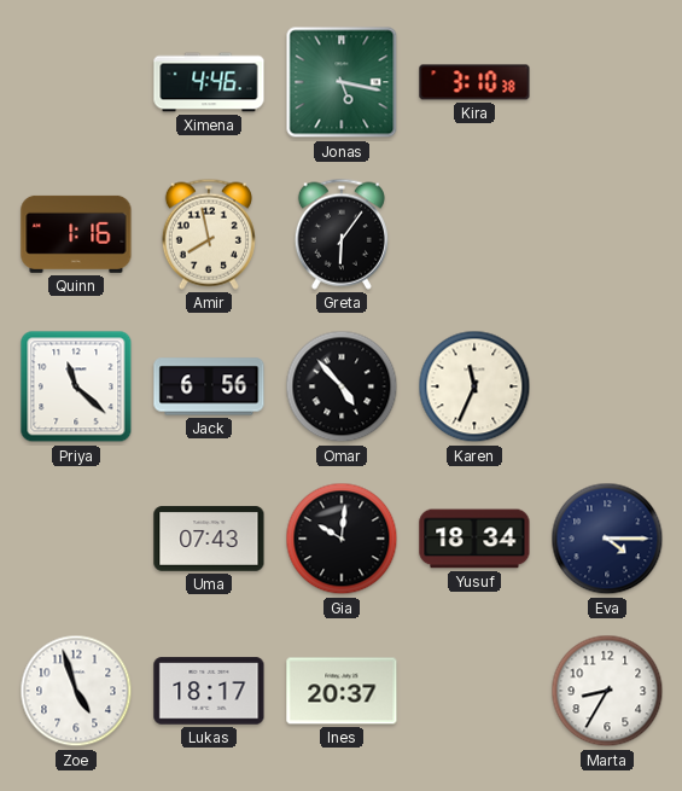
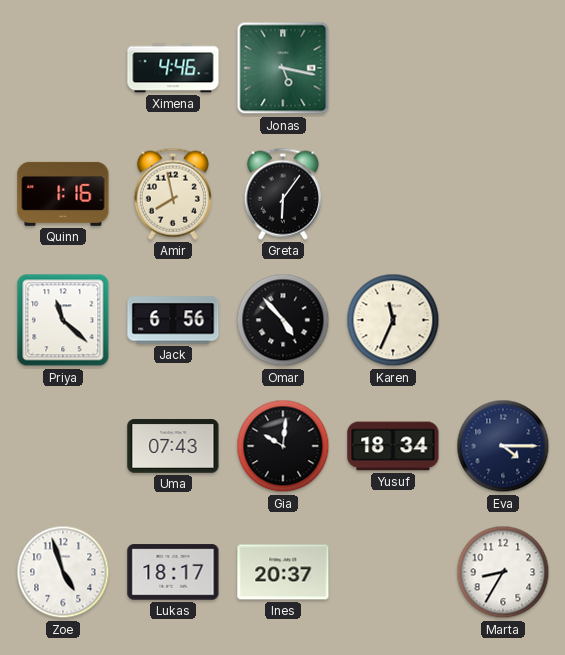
Kira: 3:10 -> none
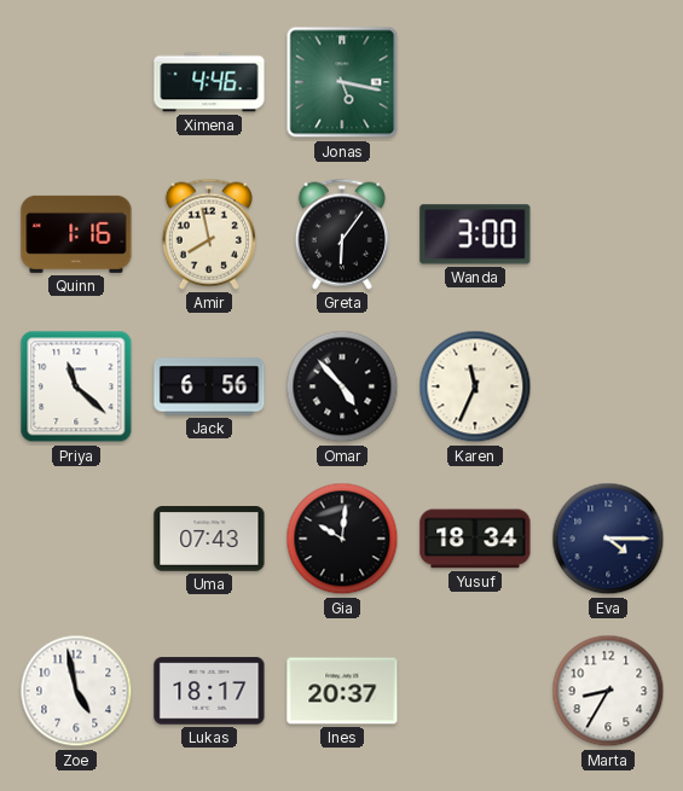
Wanda: none -> 3:00
Zoe: 4:57 -> 4:58
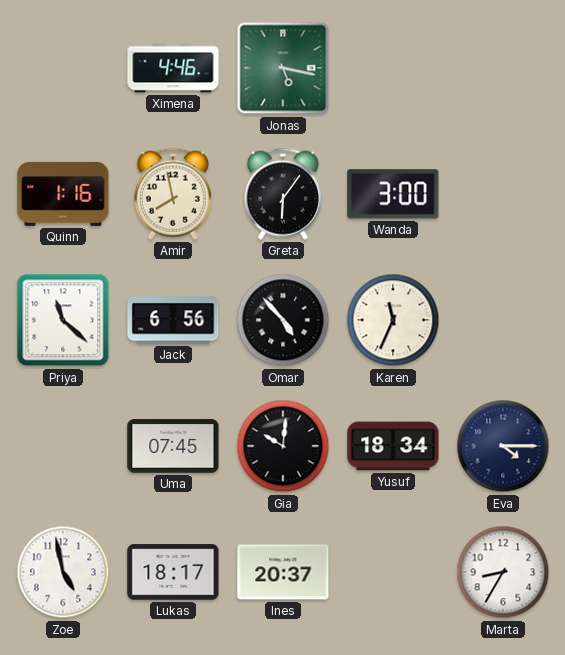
Uma: 07:43 -> 07:45
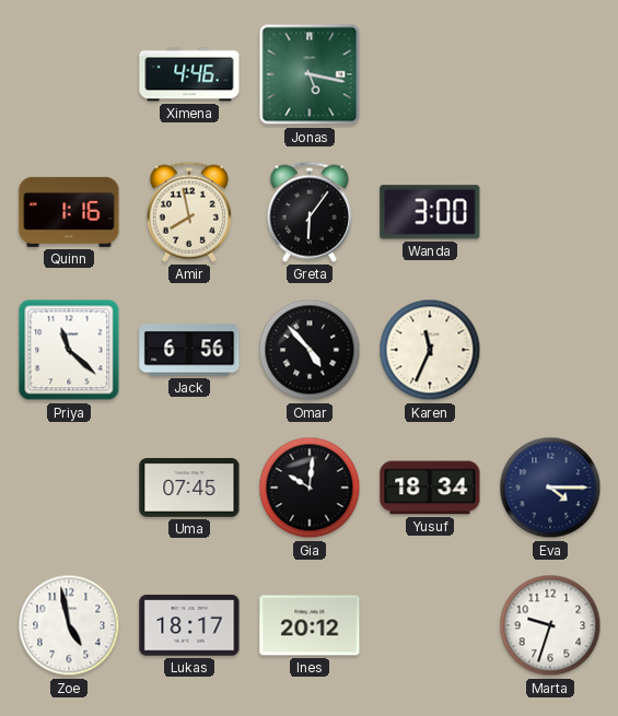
Ines: 20:37 -> 20:12
Marta: 8:35 -> 9:33
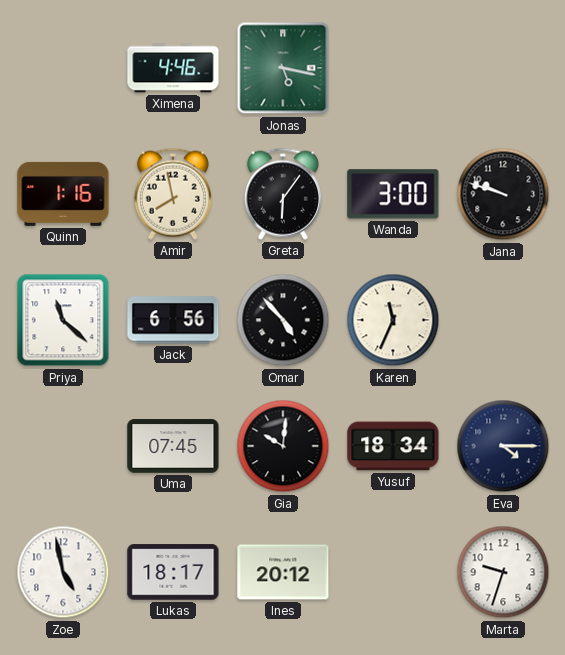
Jana: none -> 9:48
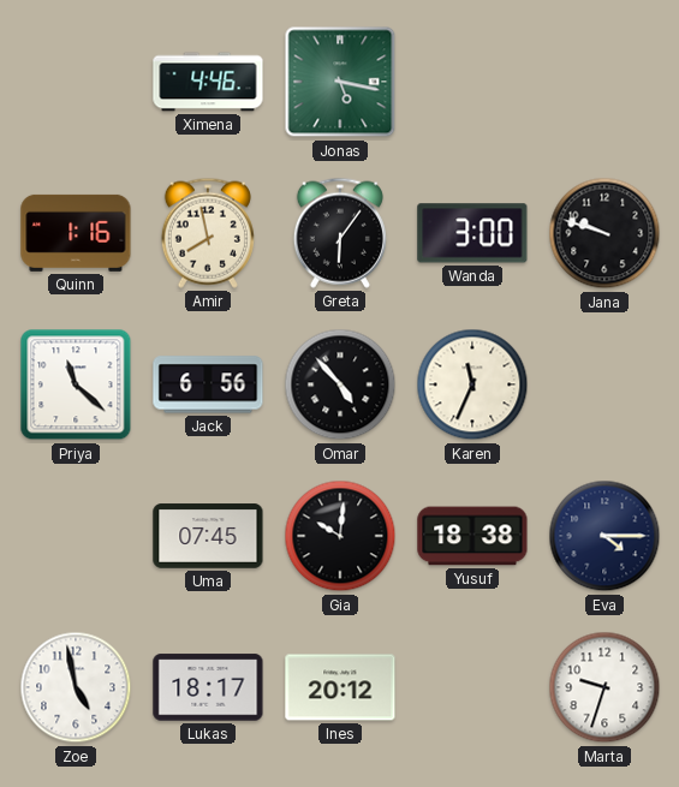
Yusuf: 18:34 -> 18:38
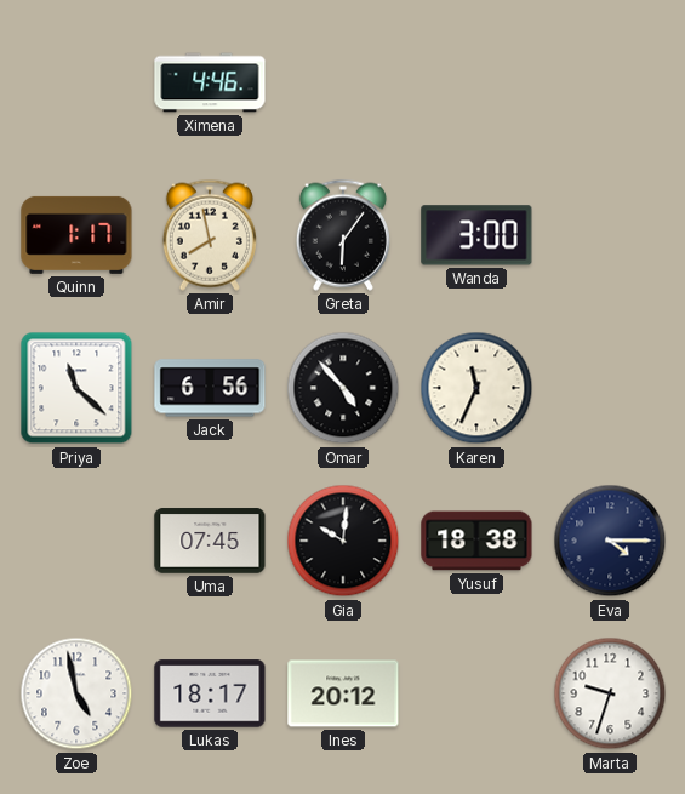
Jonas: 5:17 -> none
Quinn: 1:16 -> 1:17
Jana: 9:48 -> none
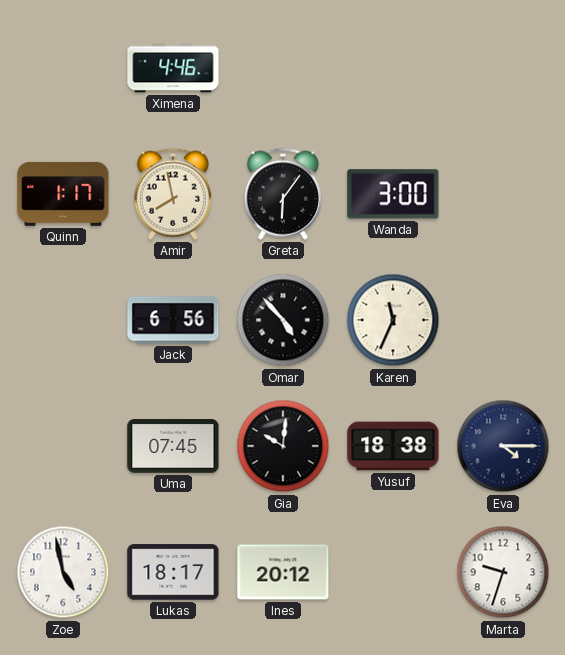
Priya: 11:22 -> none
